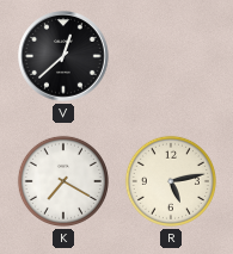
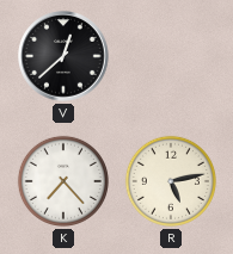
K: 7:20 -> 7:23
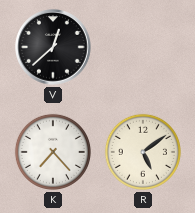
R: 5:13 -> 5:09
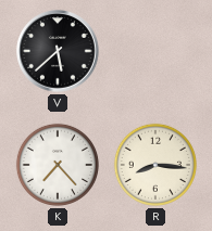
V: 12:38 -> 5:38
R: 5:09 -> 8:16
